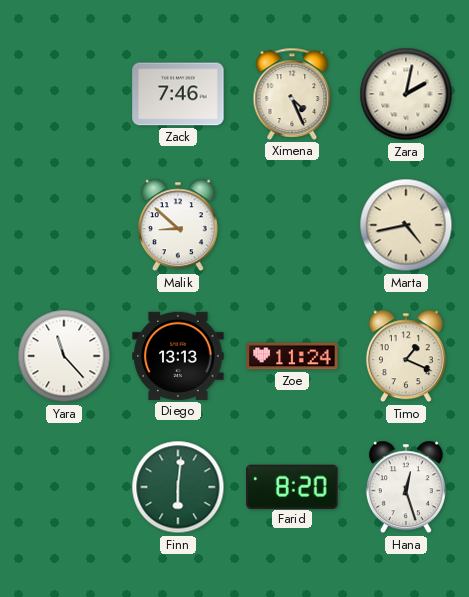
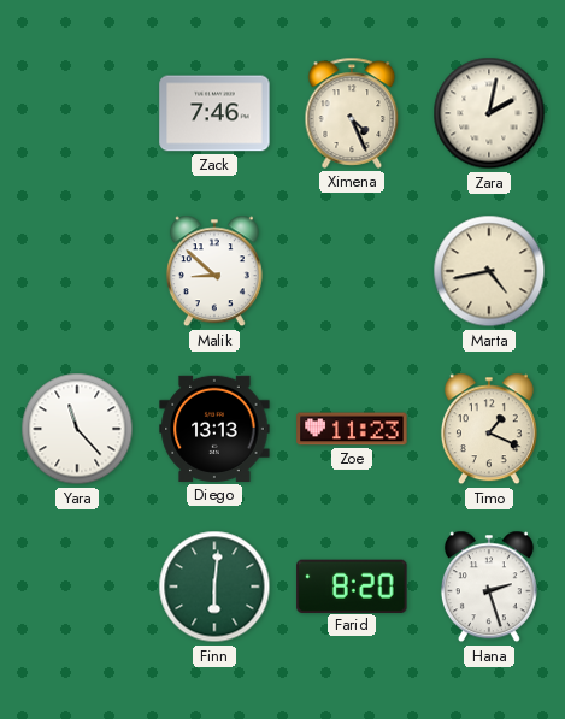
Zoe: 11:24 -> 11:23
Hana: 12:27 -> 2:27
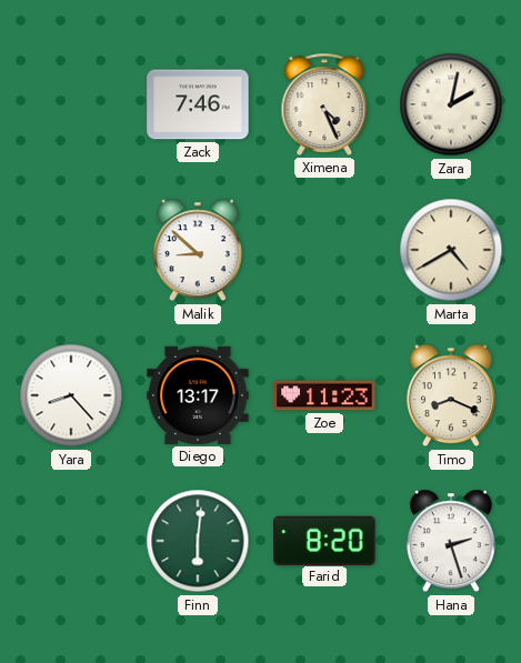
Marta: 4:43 -> 4:40
Yara: 11:23 -> 8:23
Diego: 13:13 -> 13:17
Timo: 1:19 -> 8:19
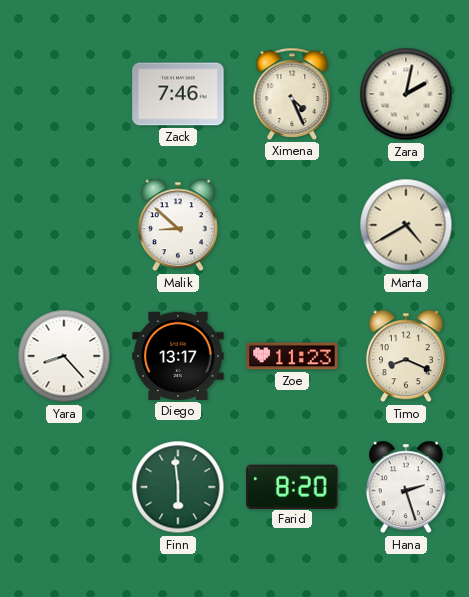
Finn: 6:01 -> 5:59
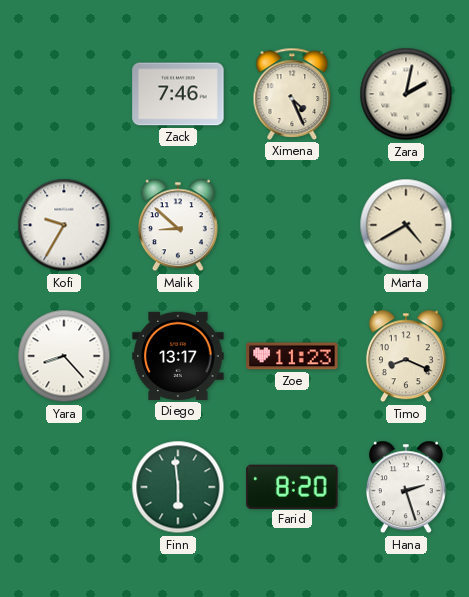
Kofi: none -> 9:35
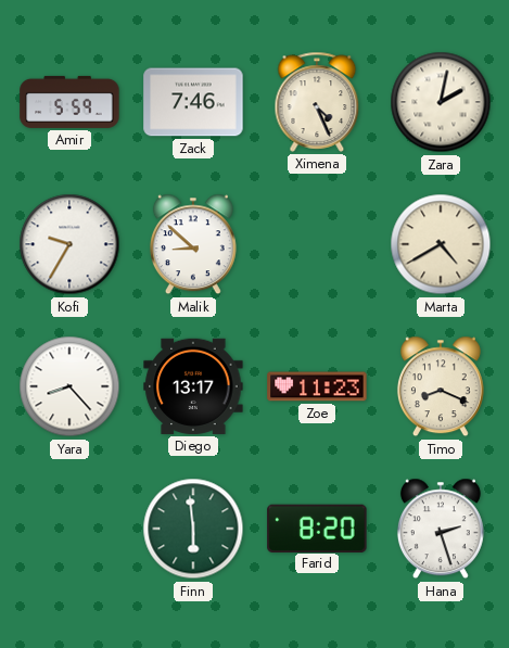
Amir: none -> 5:59
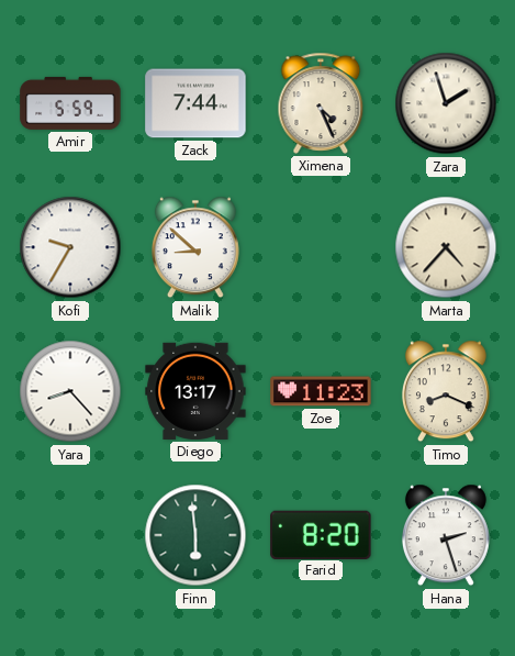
Zack: 7:46 -> 7:44
Zara: 2:02 -> 1:57
Marta: 4:40 -> 4:37
